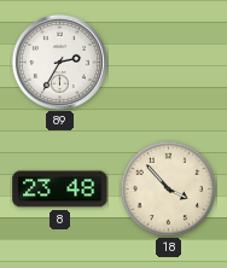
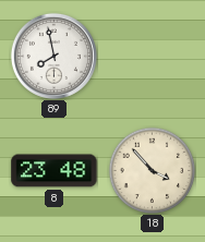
89: 2:35 -> 7:58
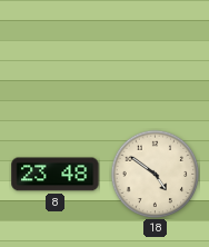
89: 7:58 -> none
18: 3:53 -> 4:51
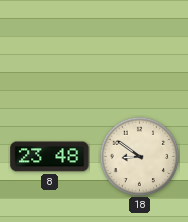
18: 4:51 -> 8:51
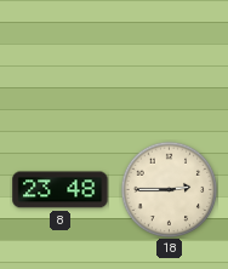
18: 8:51 -> 2:45
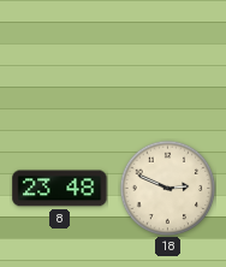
18: 2:45 -> 2:49
